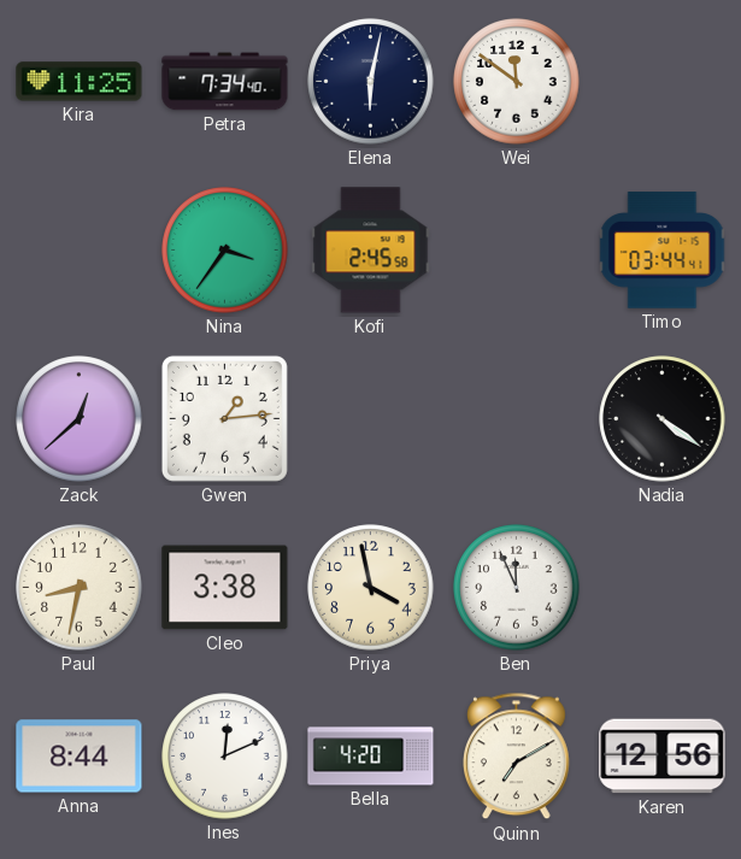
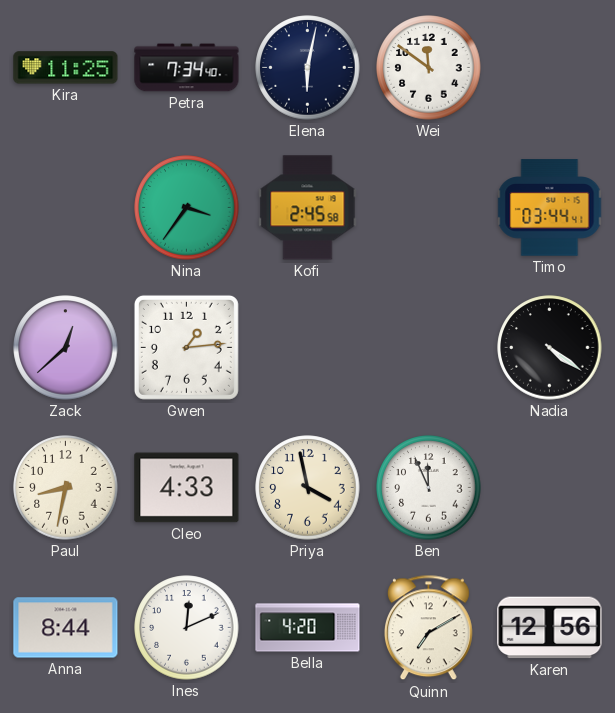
Cleo: 3:38 -> 4:33
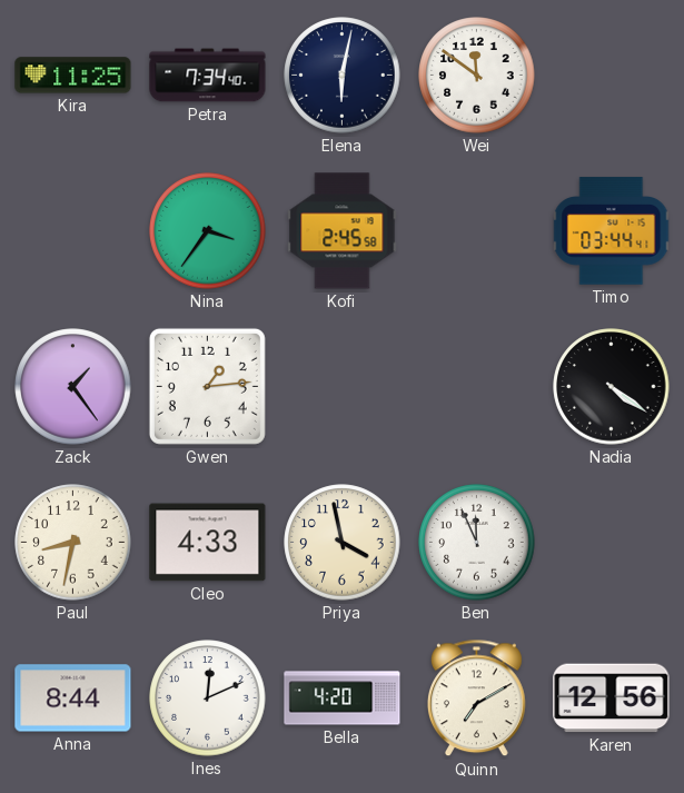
Zack: 12:38 -> 1:24
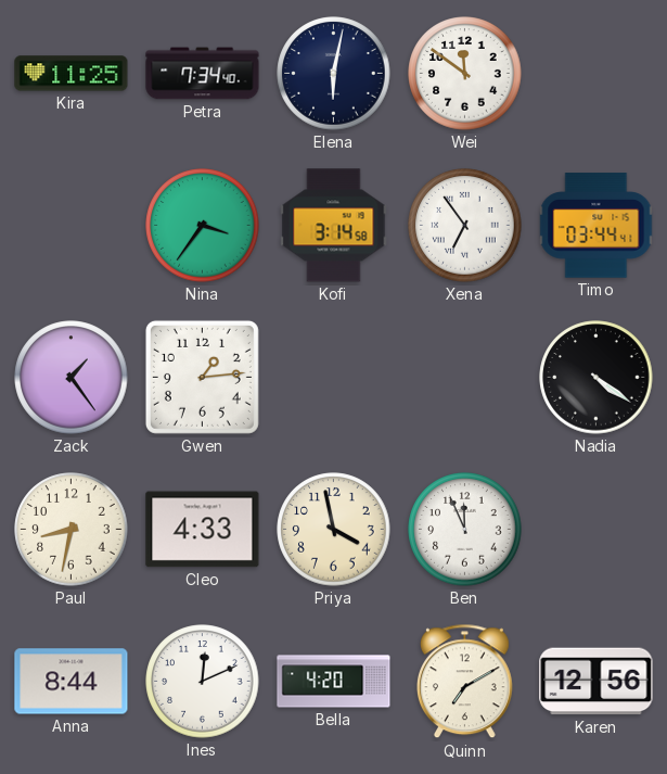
Kofi: 2:45 -> 3:14
Xena: none -> 6:54
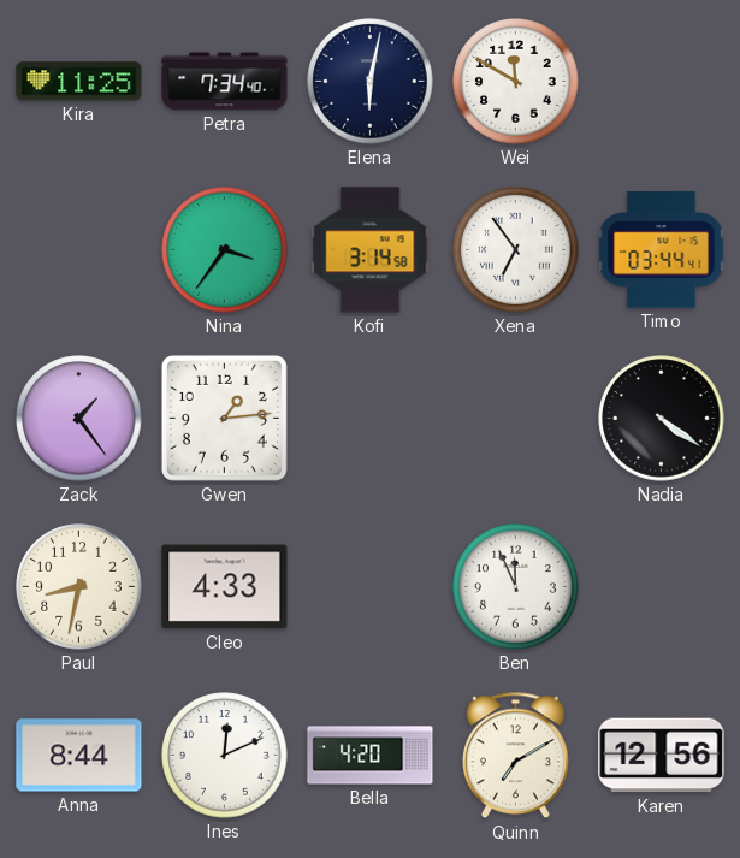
Wei: 11:51 -> 11:50
Priya: 3:58 -> none
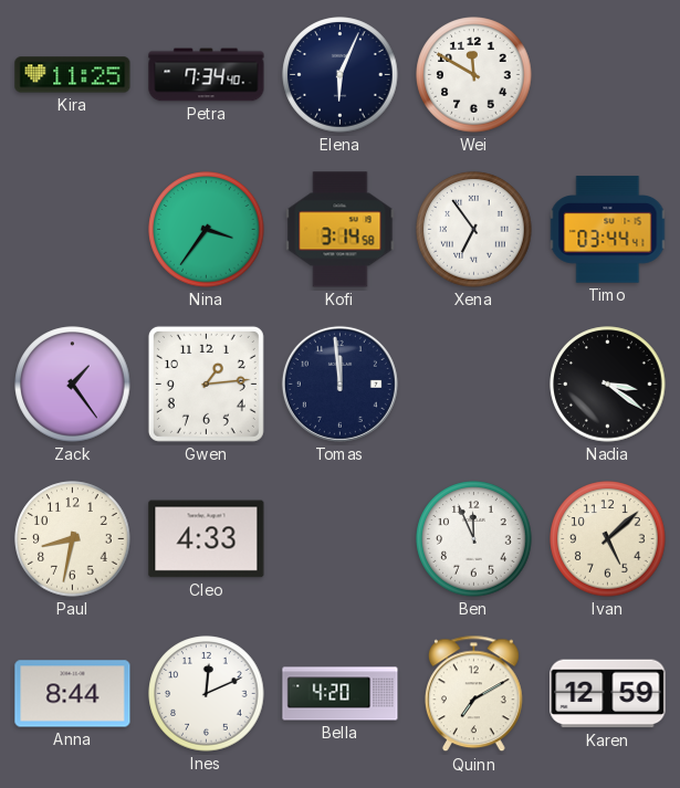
Elena: 6:02 -> 6:04
Tomas: none -> 11:59
Nadia: 4:21 -> 3:21
Ivan: none -> 5:08
Karen: 12:56 -> 12:59
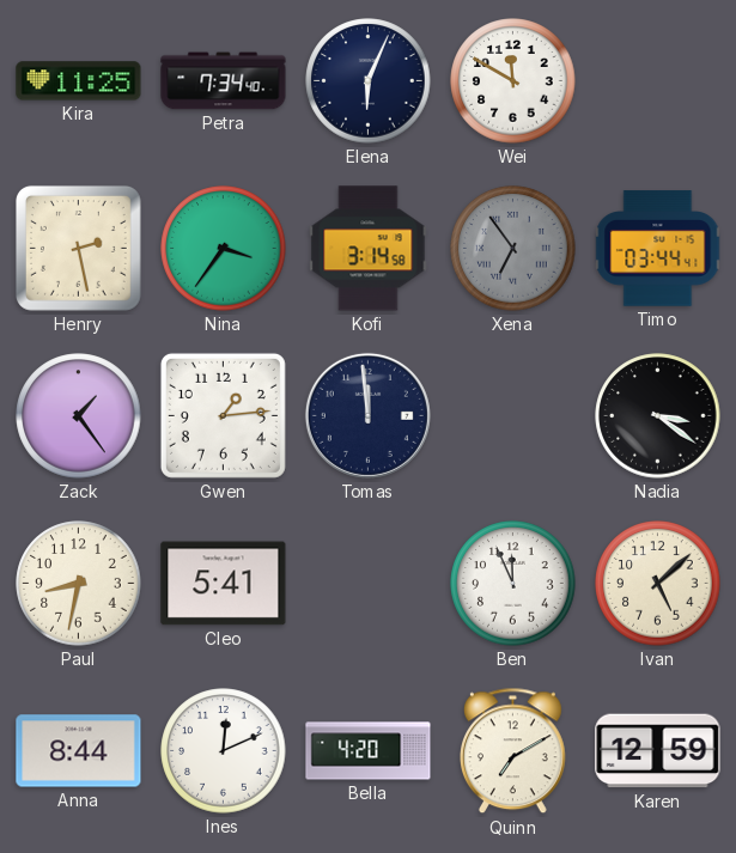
Henry: none -> 2:28
Xena dial: white -> grey
Cleo: 4:33 -> 5:41
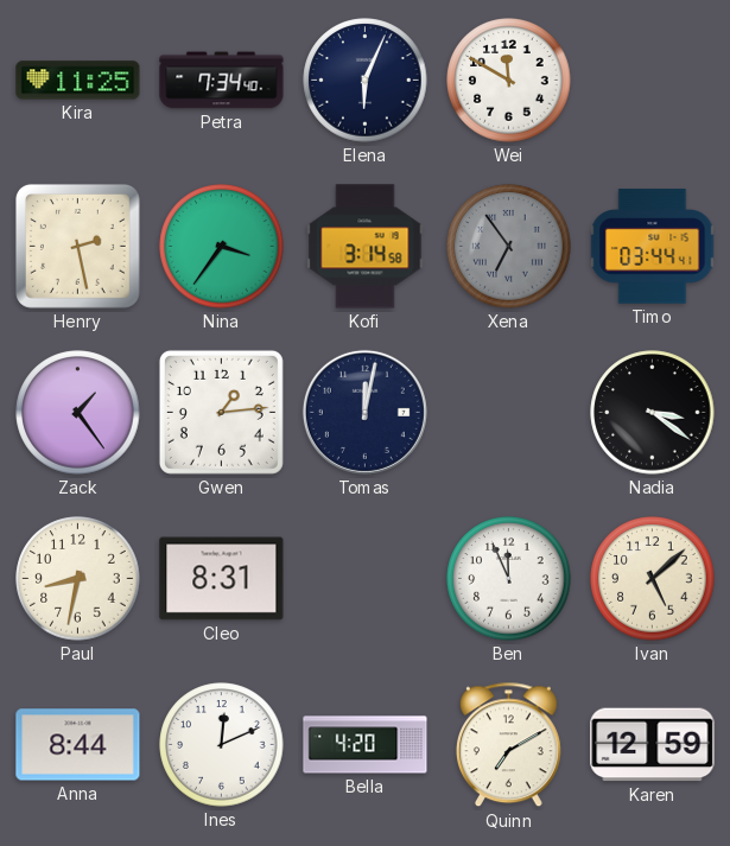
Tomas: 11:59 -> 12:02
Cleo: 5:41 -> 8:31
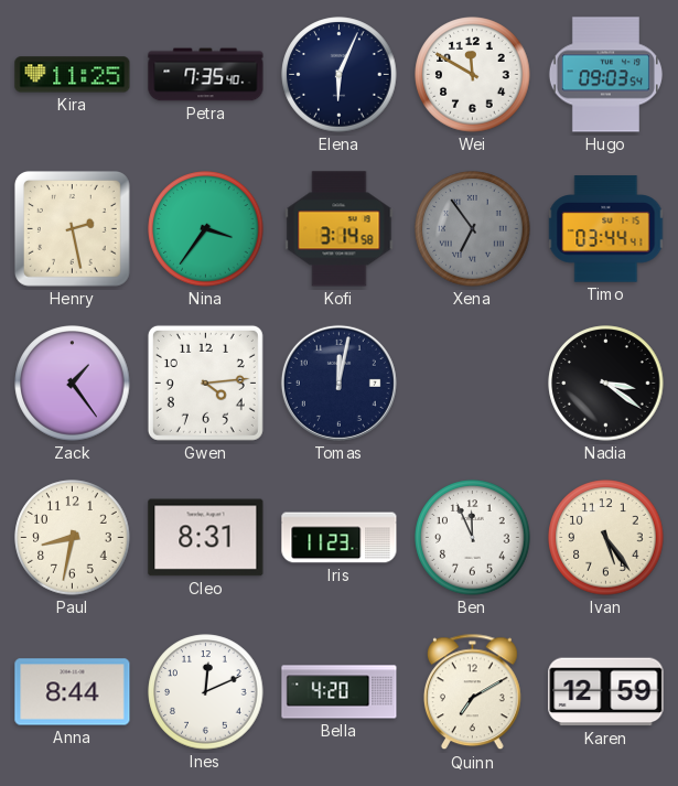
Petra: 7:34 -> 7:35
Hugo: none -> 09:03
Gwen: 1:14 -> 4:14
Iris: none -> 11:23
Ivan: 5:08 -> 5:24
